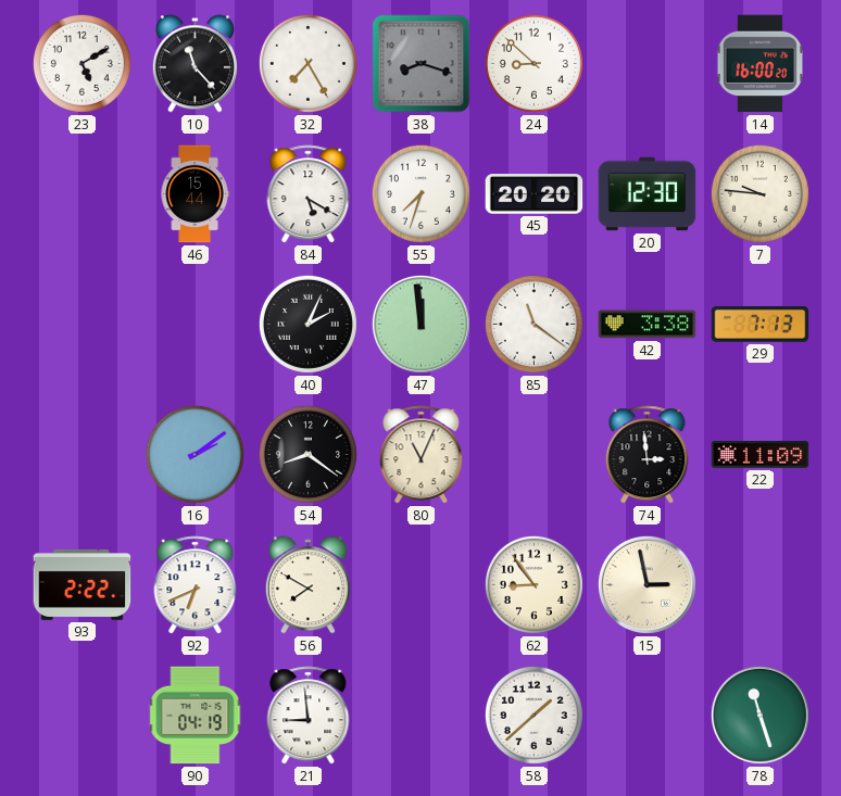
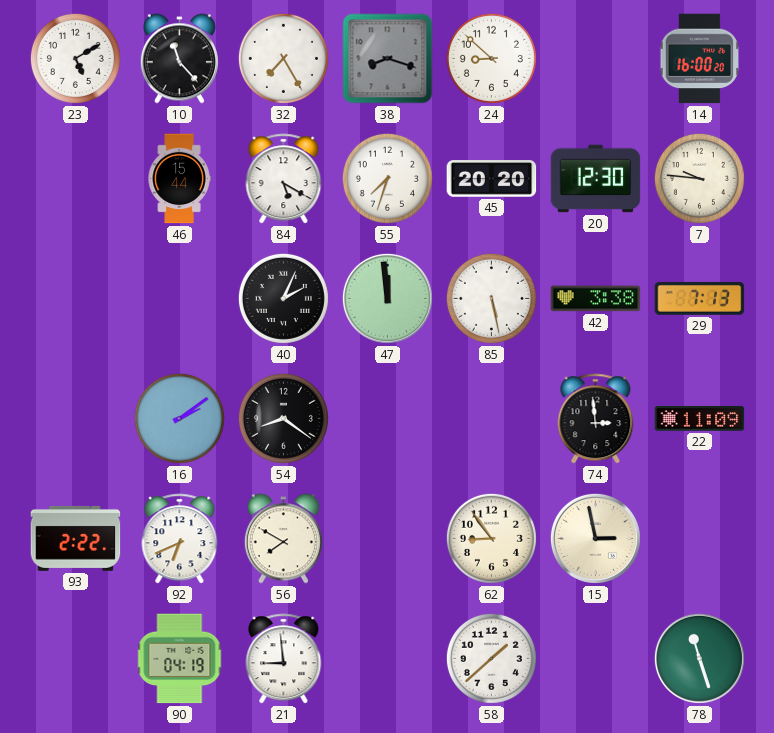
85: 11:21 -> 5:28
80: 11:04 -> none
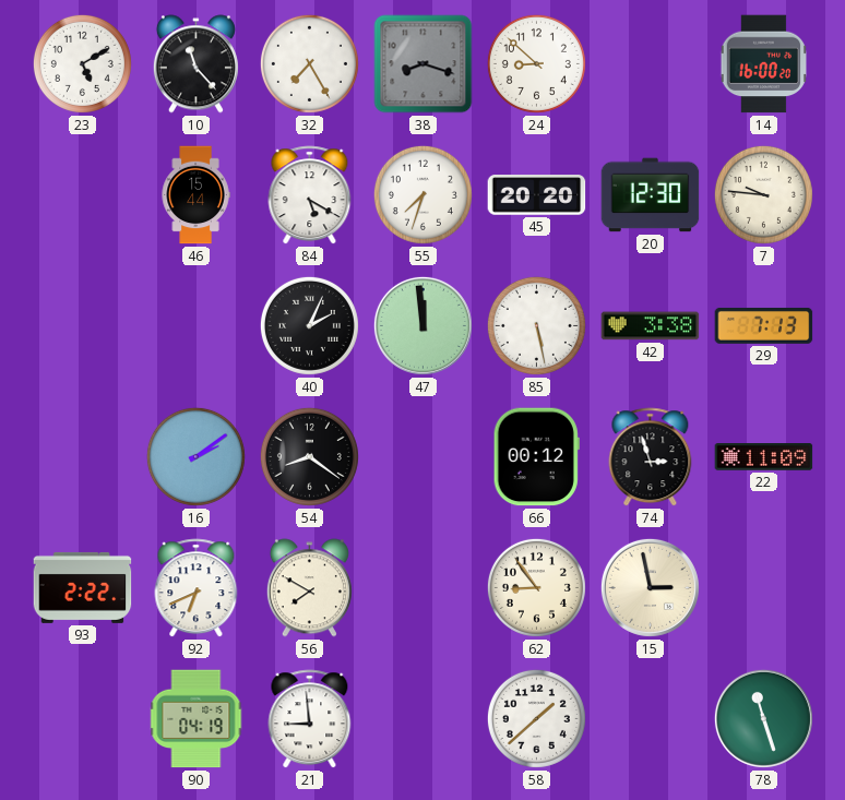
66: none -> 00:12
74: 2:59 -> 2:57
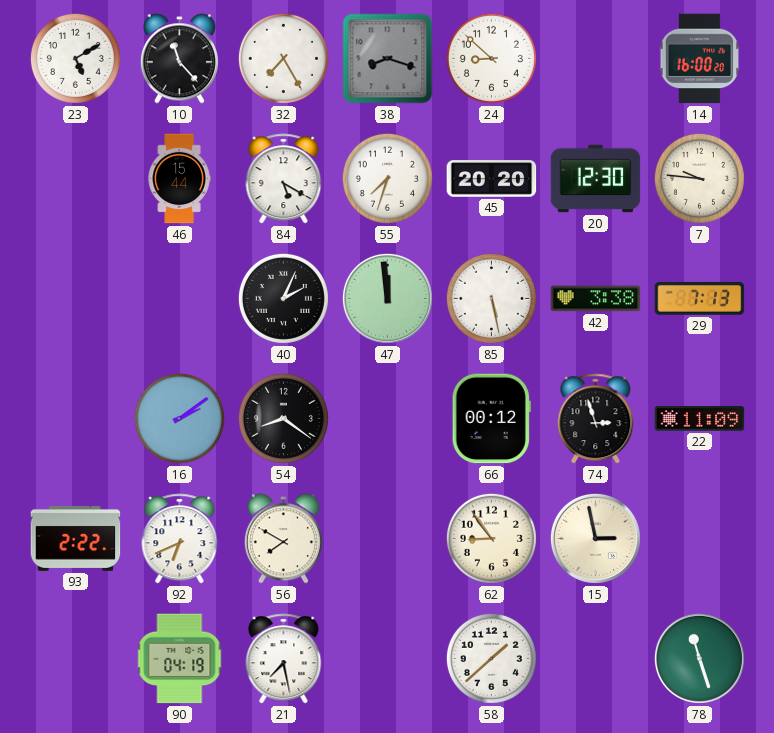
21: 8:59 -> 7:28
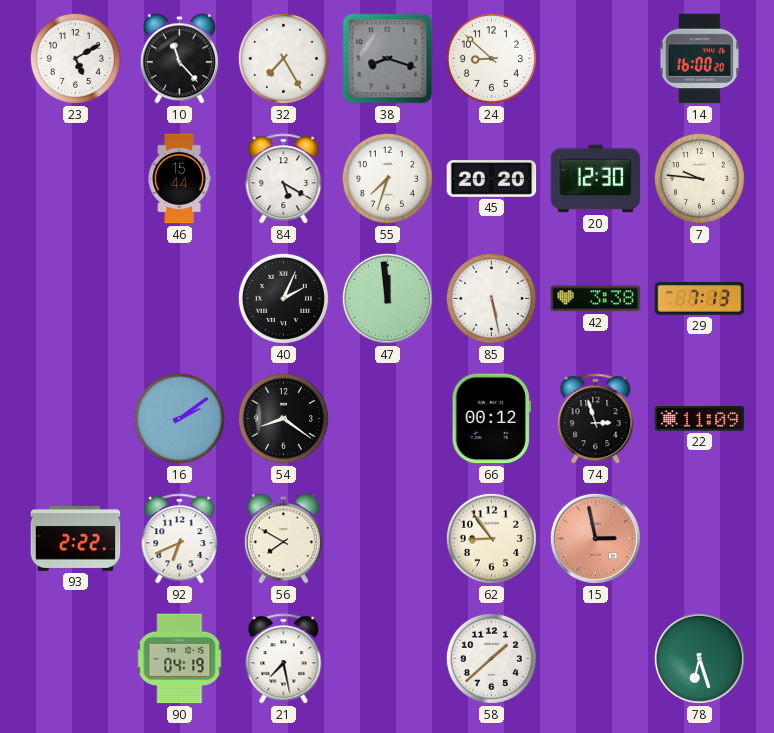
15 dial: cream -> salmon
78: 11:27 -> 6:27
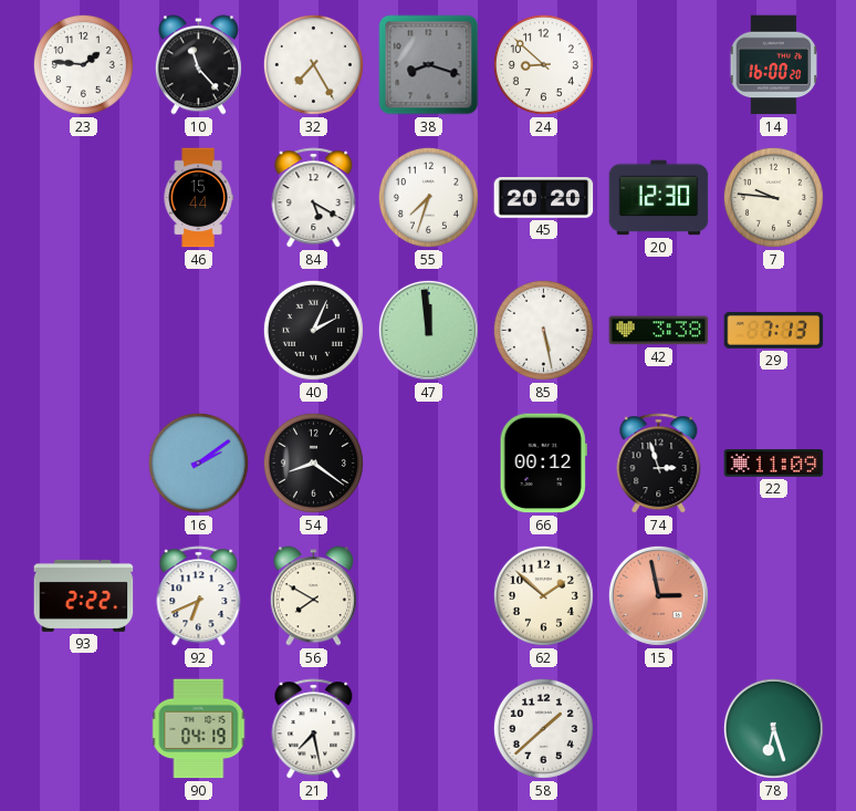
23: 5:10 -> 1:46
62: 8:54 -> 1:52
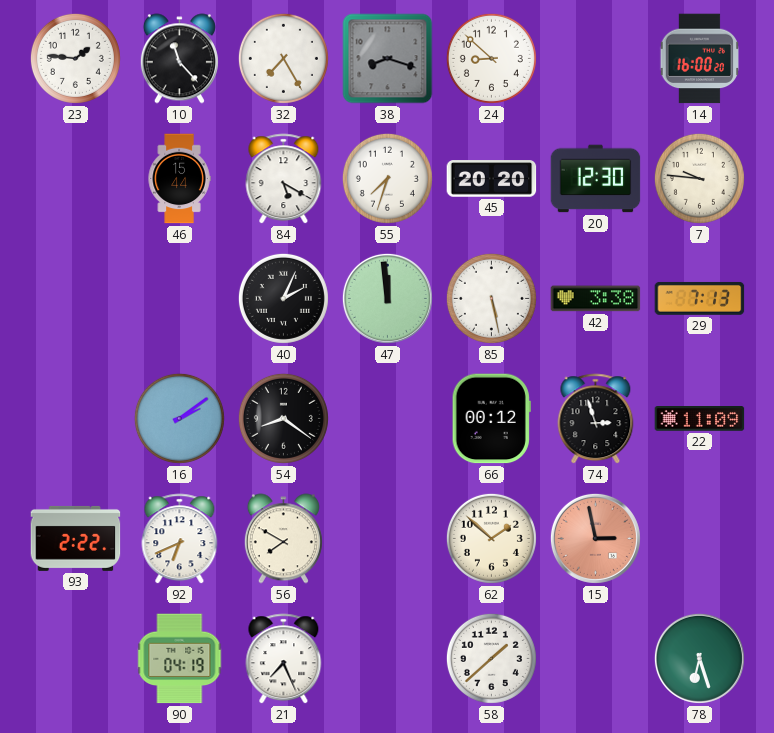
21: 7:28 -> 7:26
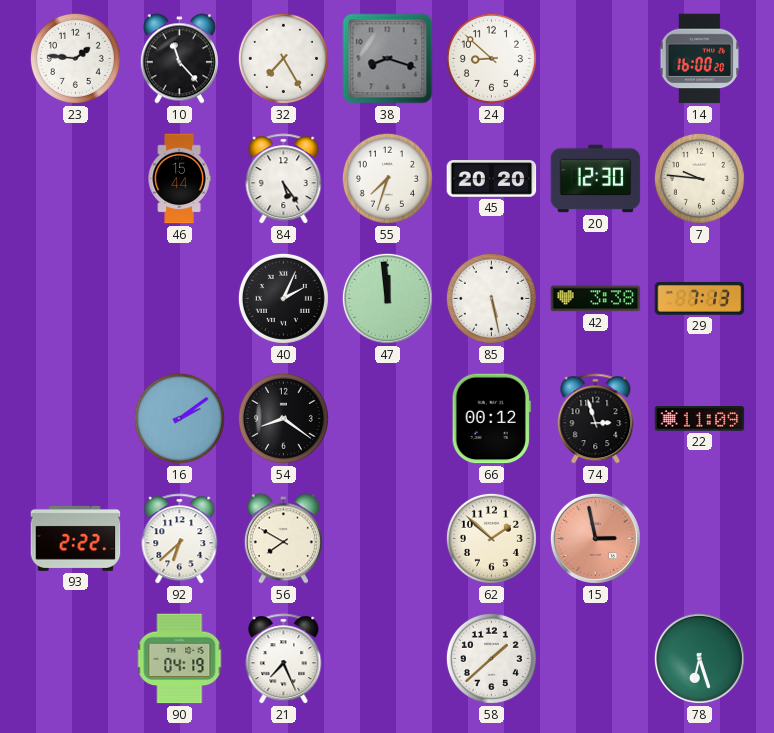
84: 5:20 -> 5:24
92: 6:41 -> 6:38
